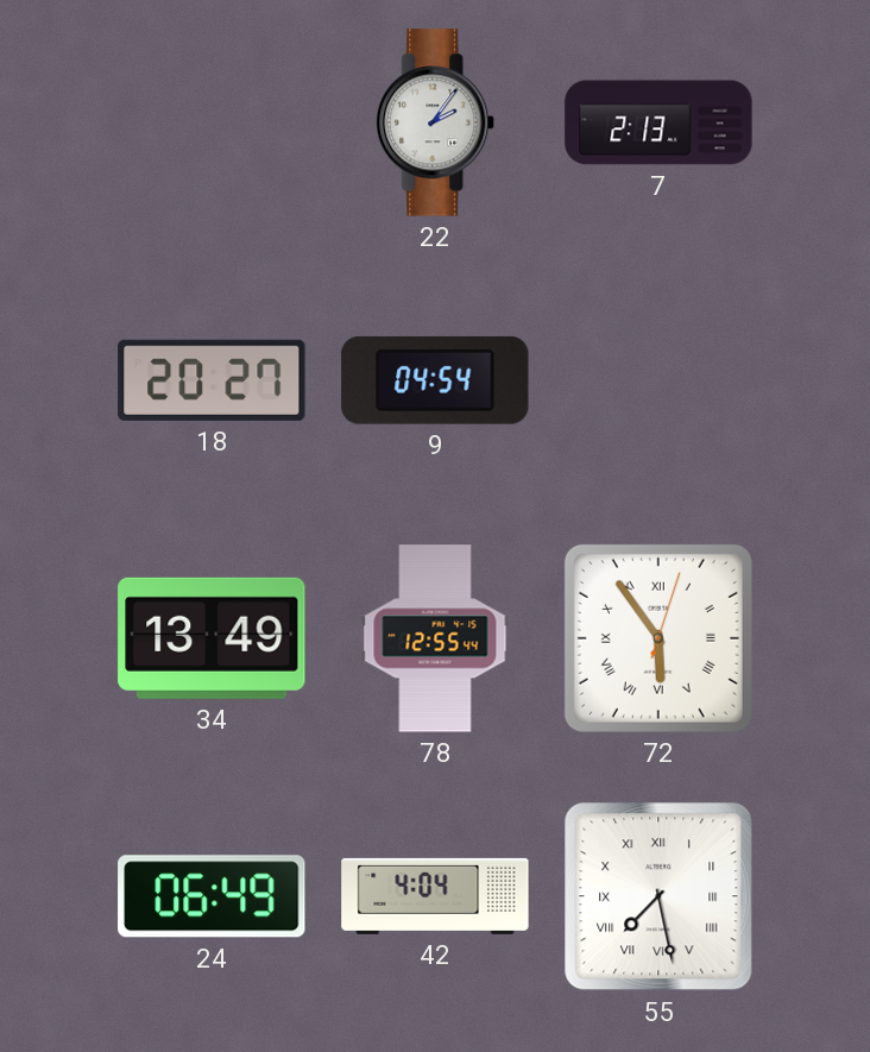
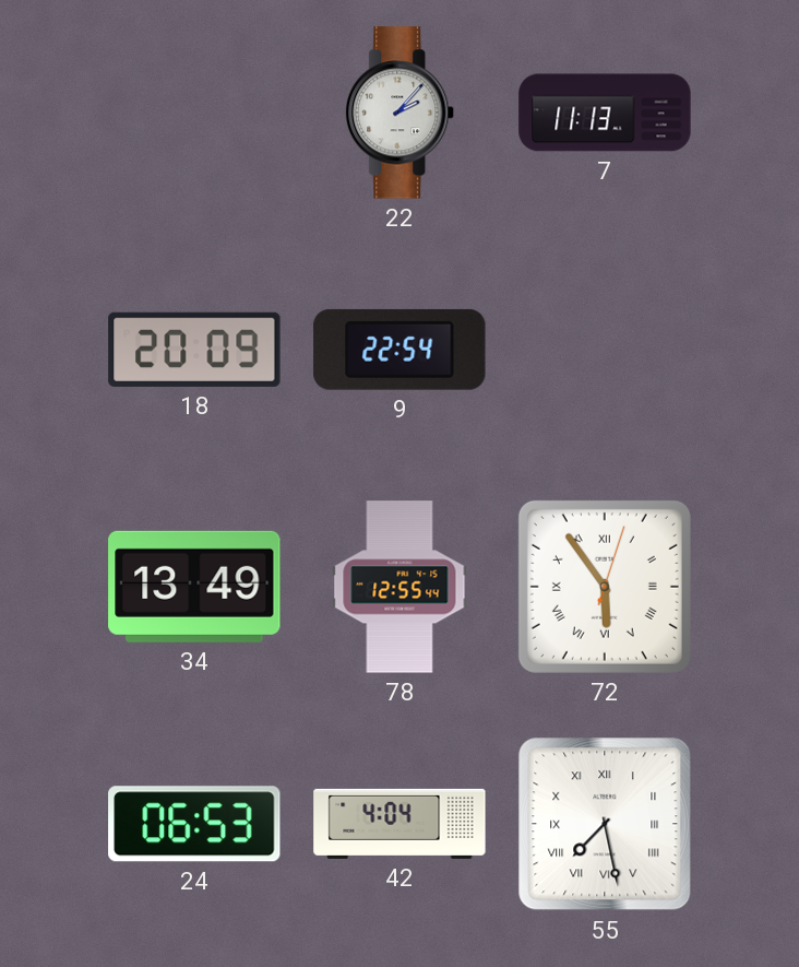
22: 2:06 -> 2:07
7: 2:13 -> 11:13
18: 20:27 -> 20:09
9: 04:54 -> 22:54
24: 06:49 -> 06:53
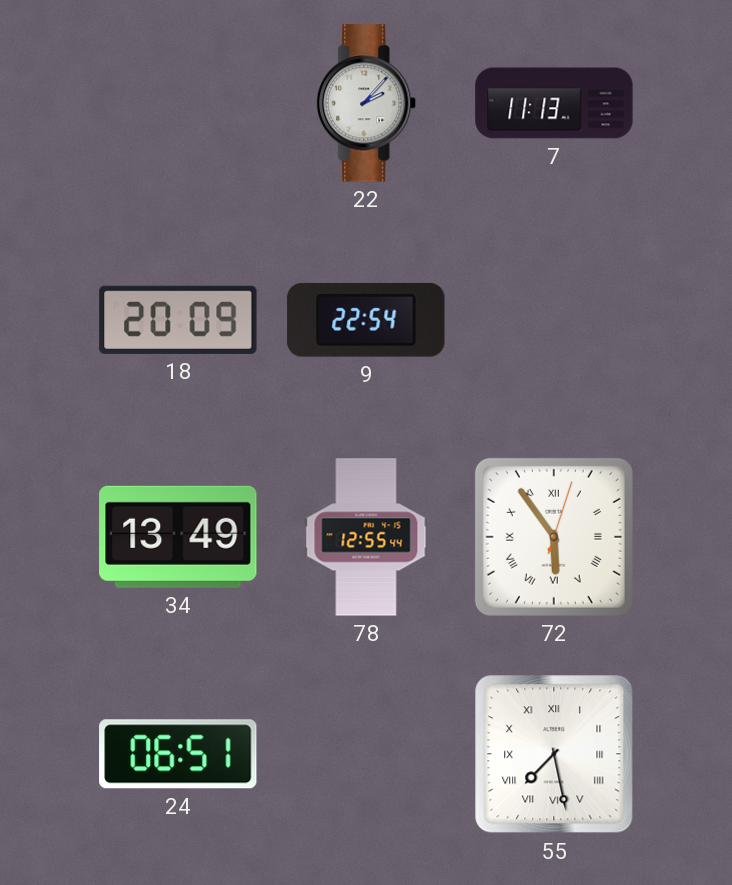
24: 06:53 -> 06:51
42: 4:04 -> none
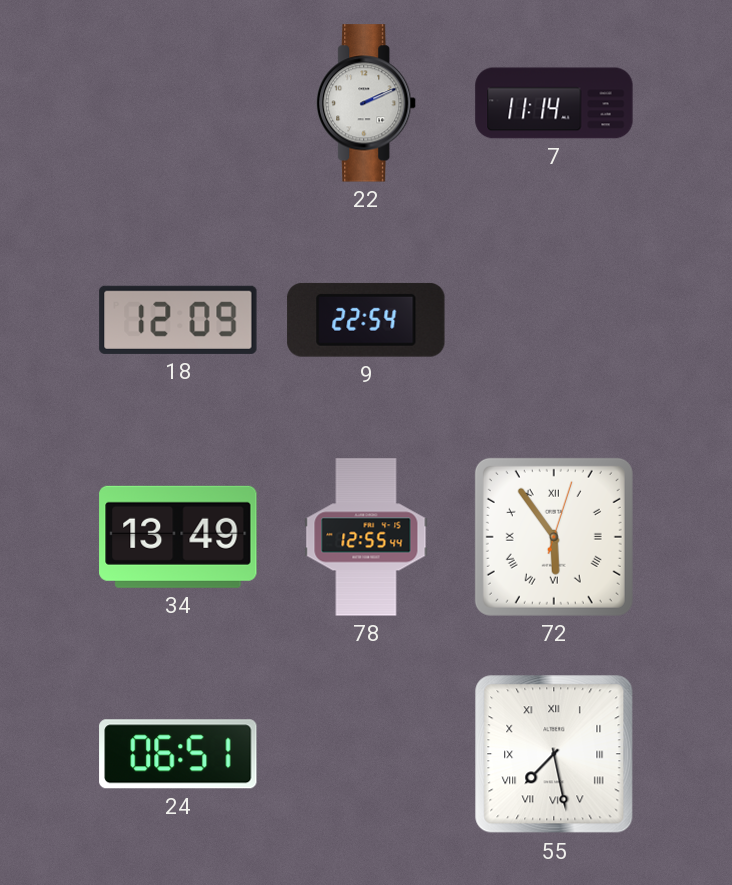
22: 2:07 -> 2:11
7: 11:13 -> 11:14
18: 20:09 -> 12:09
